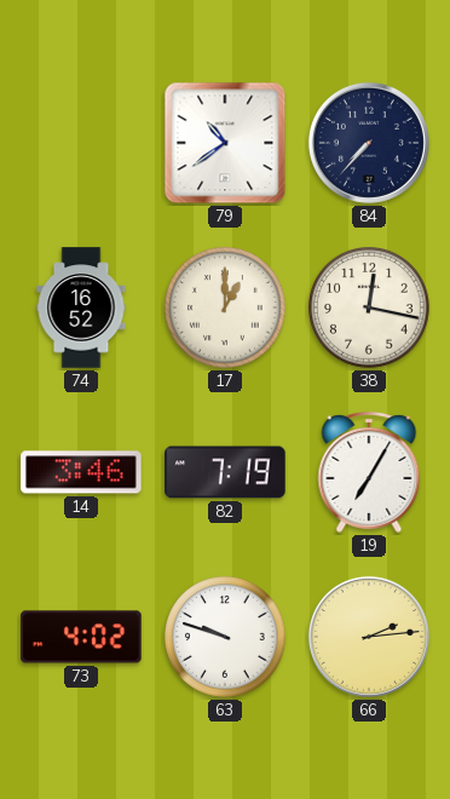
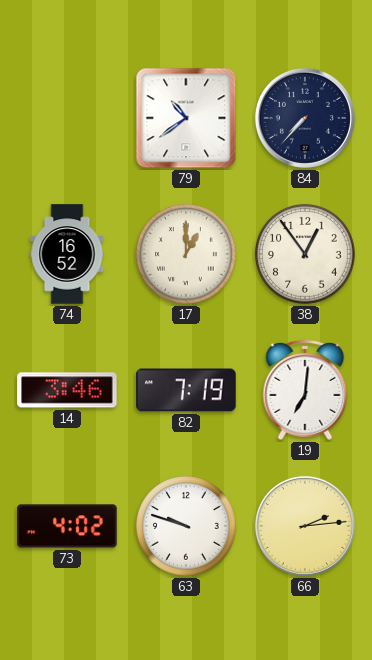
38: 12:17 -> 12:54
19: 7:05 -> 7:01
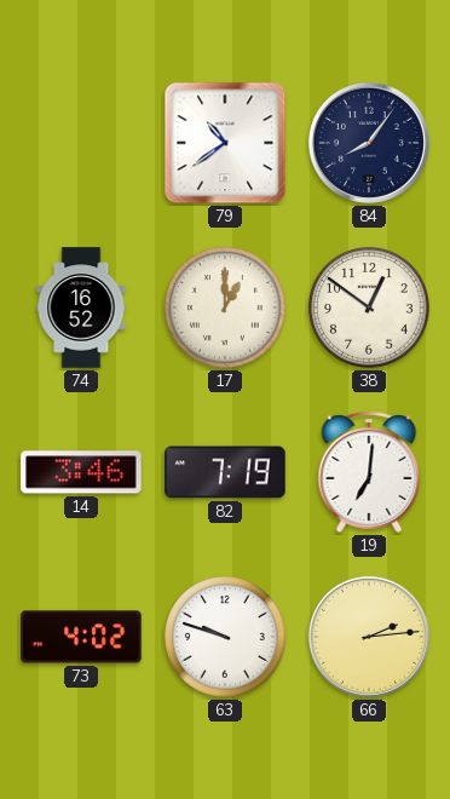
84: 7:37 -> 8:06
38: 12:54 -> 12:51
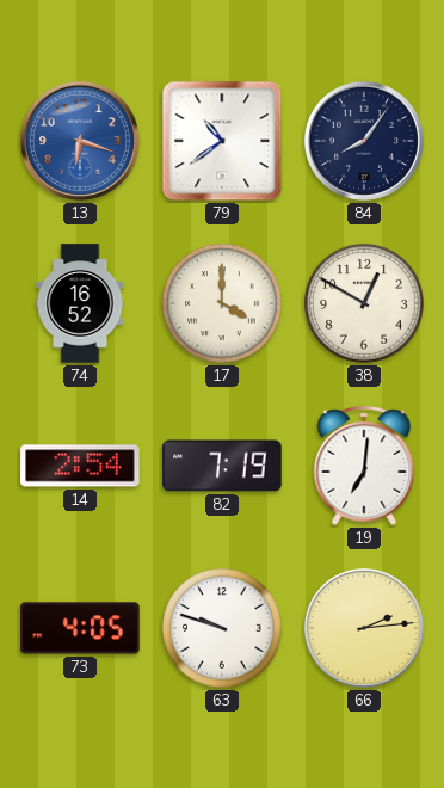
13: none -> 6:18
17: 1:00 -> 4:00
38: 12:51 -> 12:50
14: 3:46 -> 2:54
73: 4:02 -> 4:05
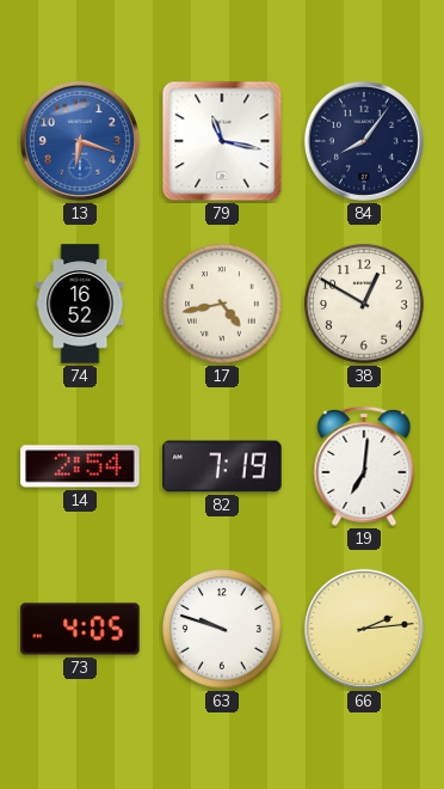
79: 10:39 -> 11:17
17: 4:00 -> 4:43
